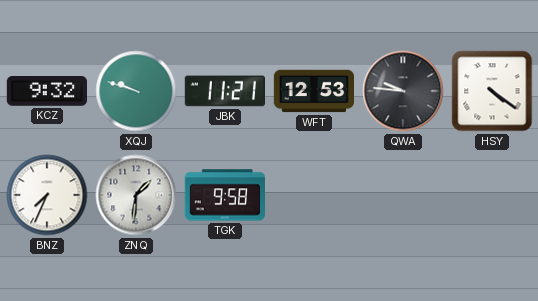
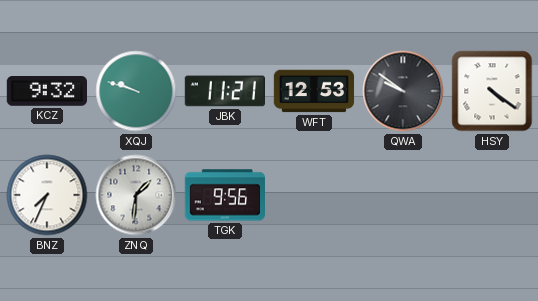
QWA: 9:46 -> 9:51
TGK: 9:58 -> 9:56
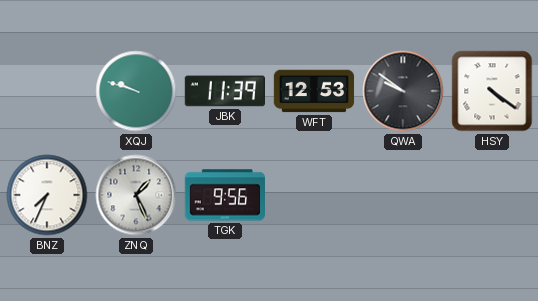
KCZ: 9:32 -> none
JBK: 11:21 -> 11:39
ZNQ: 1:31 -> 1:26
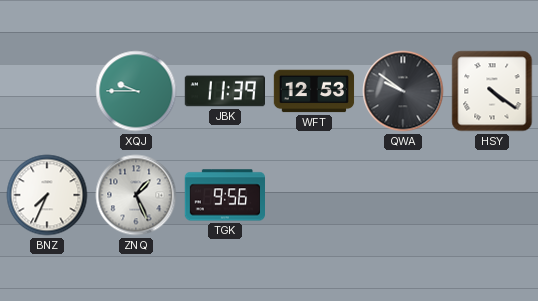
XQJ: 9:48 -> 9:45
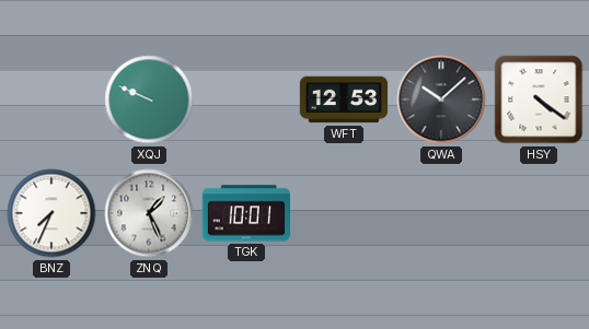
XQJ: 9:45 -> 9:49
JBK: 11:39 -> none
QWA: 9:51 -> 10:08
TGK: 9:56 -> 10:01
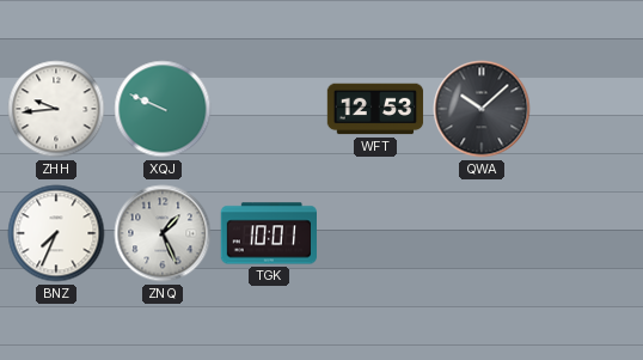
ZHH: none -> 9:44
HSY: 4:21 -> none
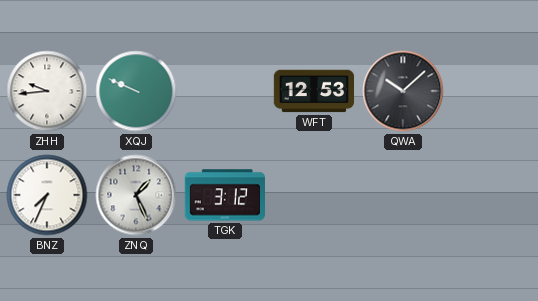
TGK: 10:01 -> 3:12
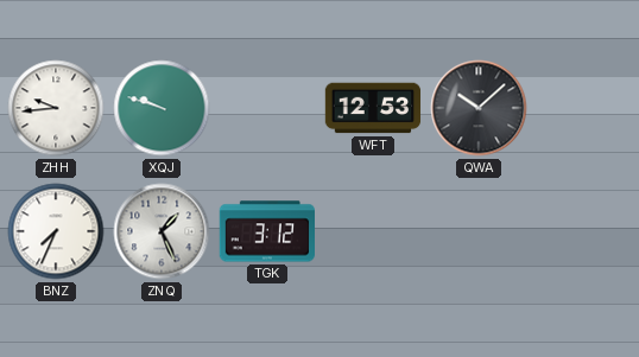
XQJ: 9:49 -> 9:48
